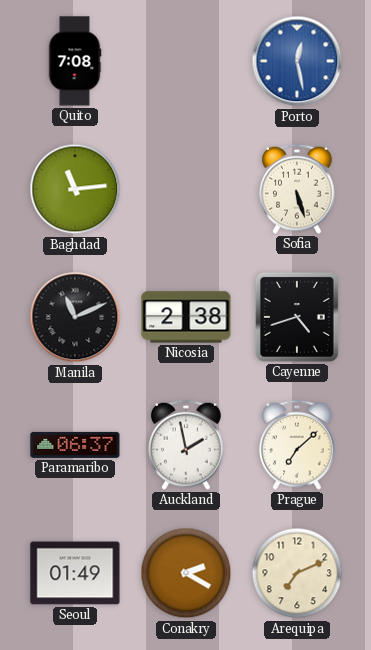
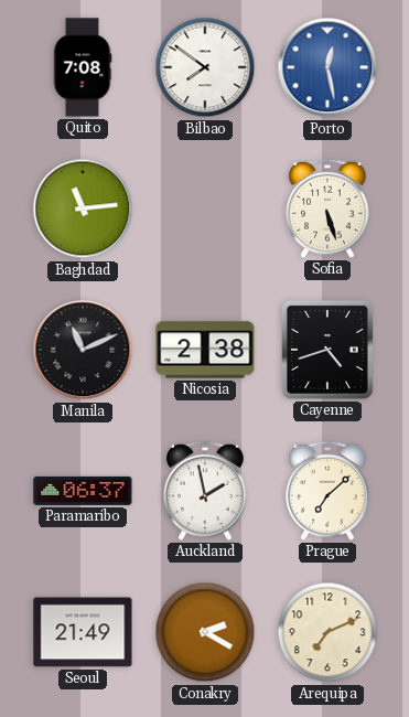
Bilbao: none -> 7:51
Seoul: 01:49 -> 21:49
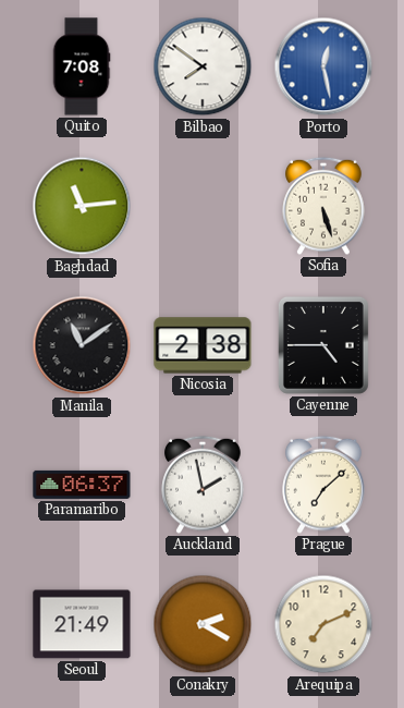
Manila: 11:11 -> 11:09
Cayenne: 4:42 -> 4:45
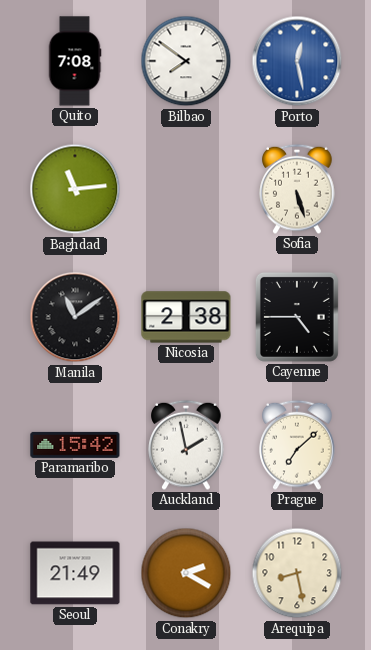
Paramaribo: 06:37 -> 15:42
Arequipa: 7:11 -> 8:28
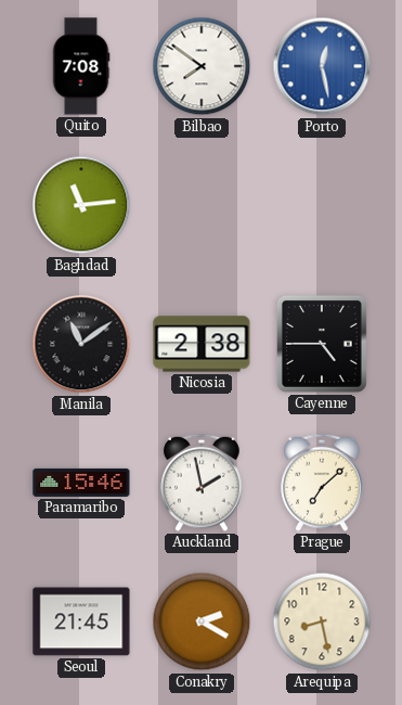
Sofia: 5:27 -> none
Paramaribo: 15:42 -> 15:46
Seoul: 21:49 -> 21:45
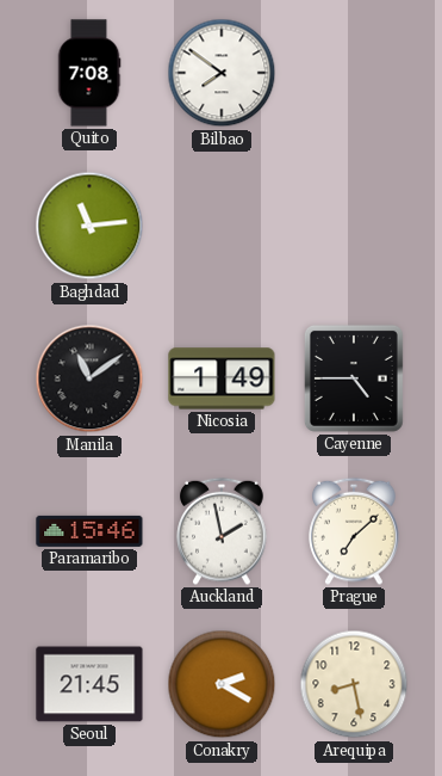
Porto: 12:28 -> none
Nicosia: 2:38 -> 1:49
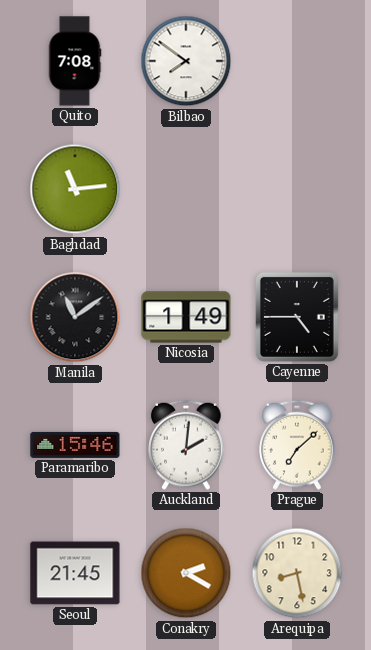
Auckland: 1:58 -> 2:01
